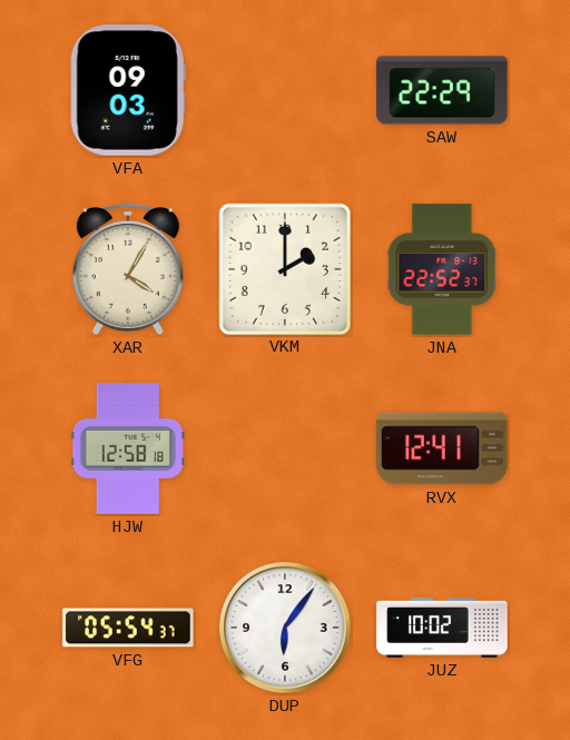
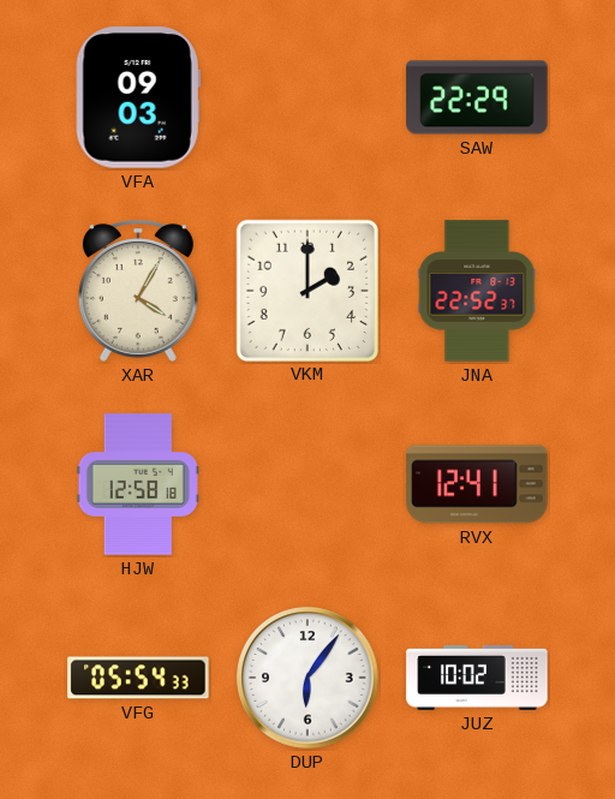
VFG: 05:54:37 -> 05:54:33
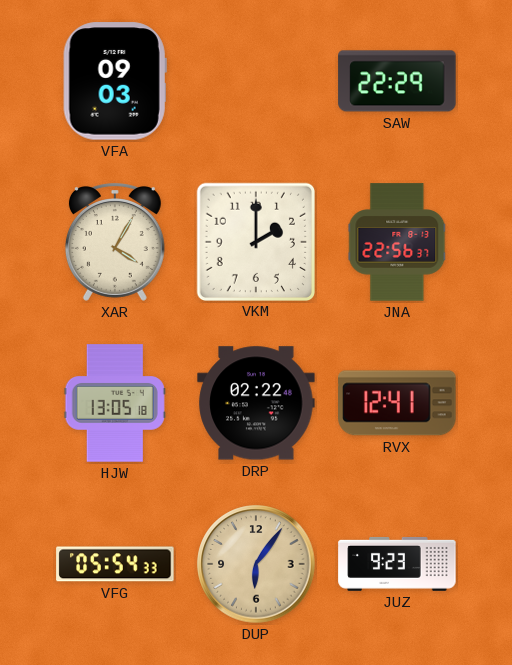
JNA: 22:52 -> 22:56
HJW: 12:58 -> 13:05
DRP: none -> 02:22
DUP dial: white -> champagne
JUZ: 10:02 -> 9:23
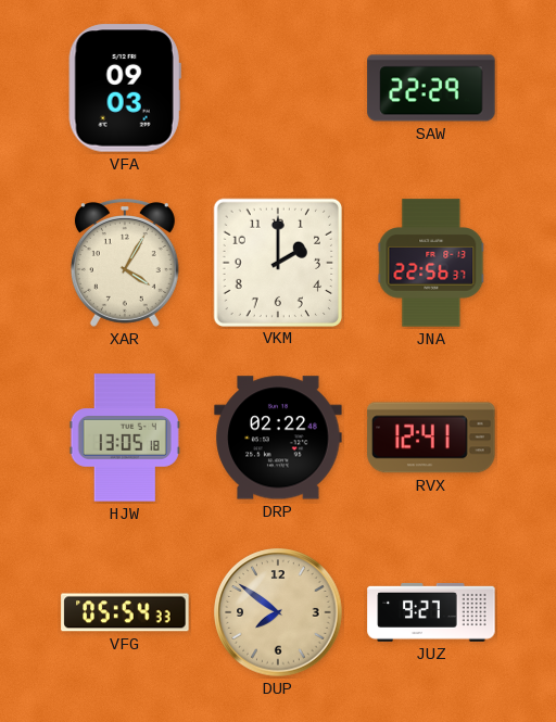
DUP: 6:06 -> 7:51
JUZ: 9:23 -> 9:27
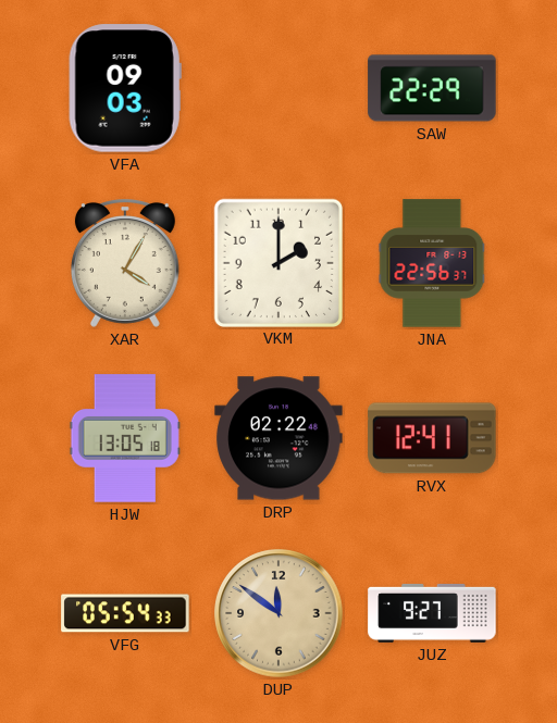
DUP: 7:51 -> 11:51
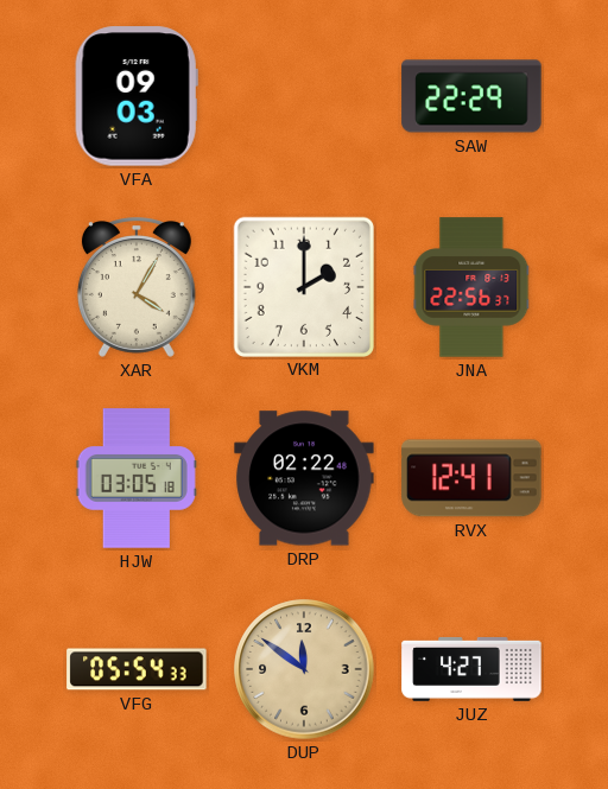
HJW: 13:05 -> 03:05
JUZ: 9:27 -> 4:27
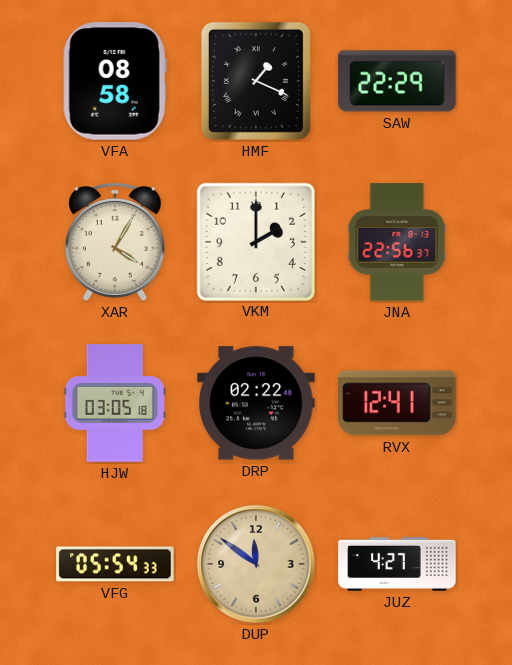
VFA: 09:03 -> 08:58
HMF: none -> 1:19
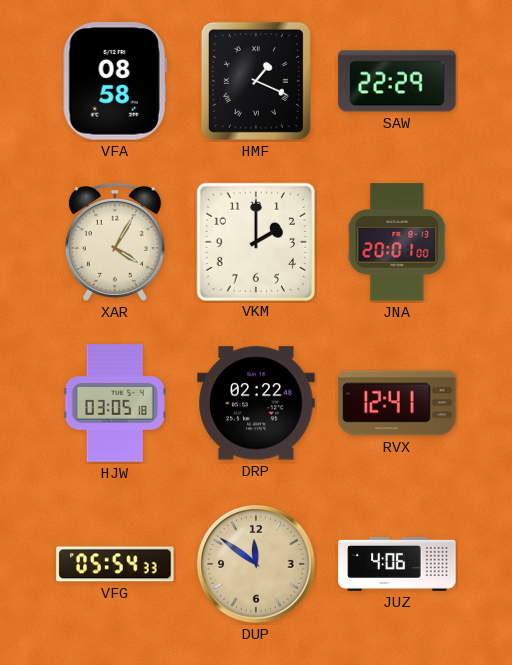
JNA: 22:56 -> 20:01
JUZ: 4:27 -> 4:06
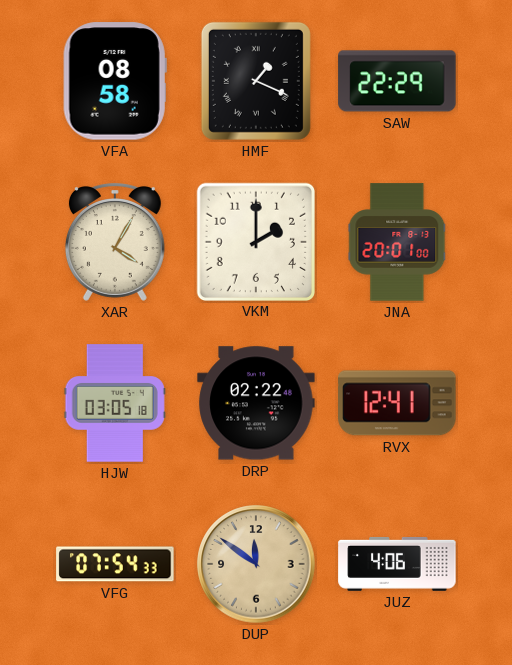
VFG: 05:54 -> 07:54
